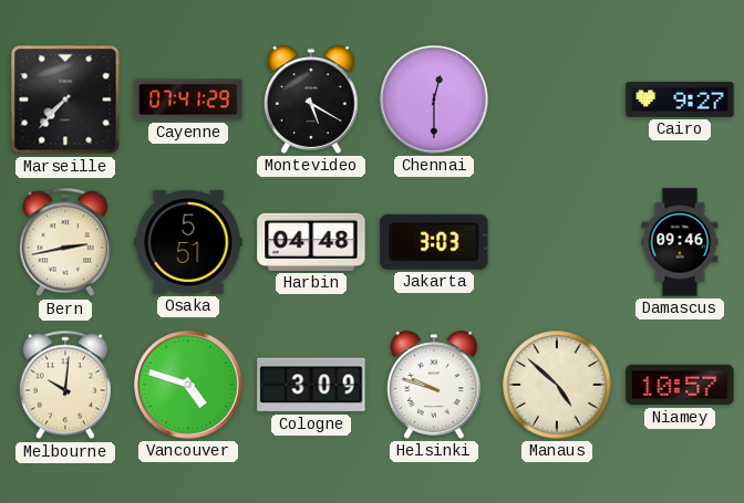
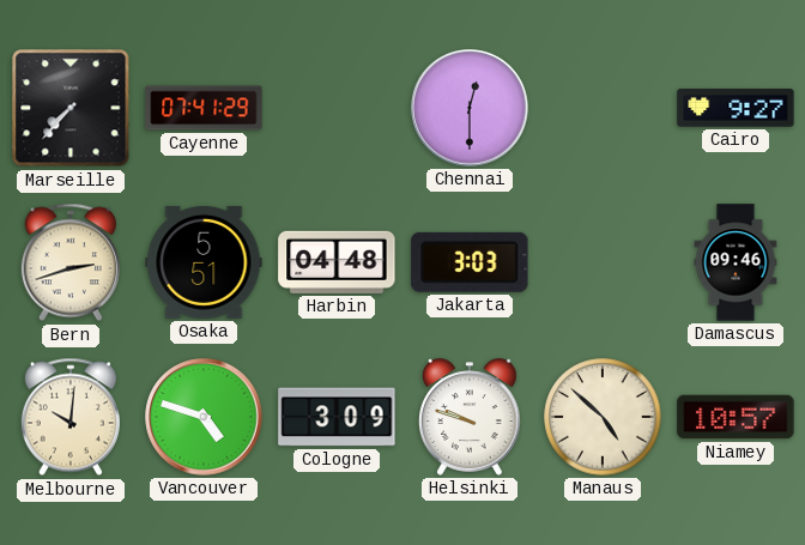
Montevideo: 5:20 -> none
Bern: 2:43 -> 2:42
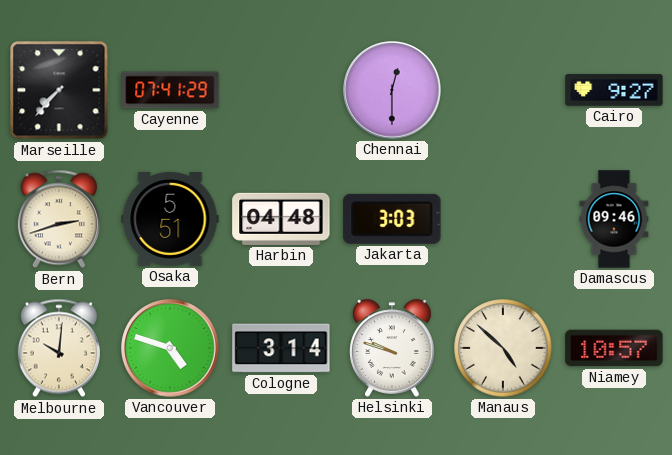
Cologne: 3:09 -> 3:14
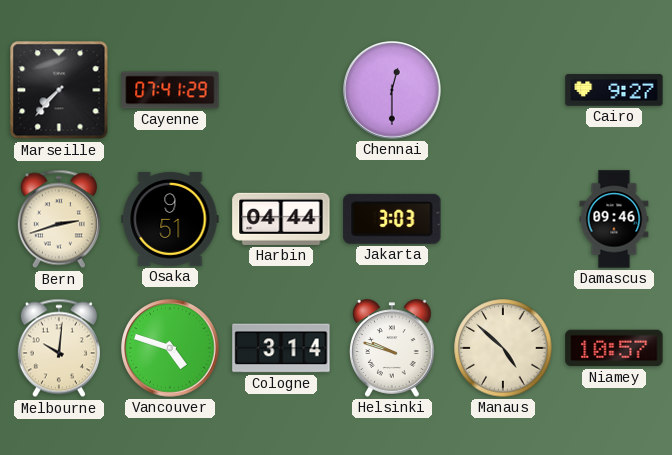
Osaka: 5:51 -> 9:51
Harbin: 04:48 -> 04:44
